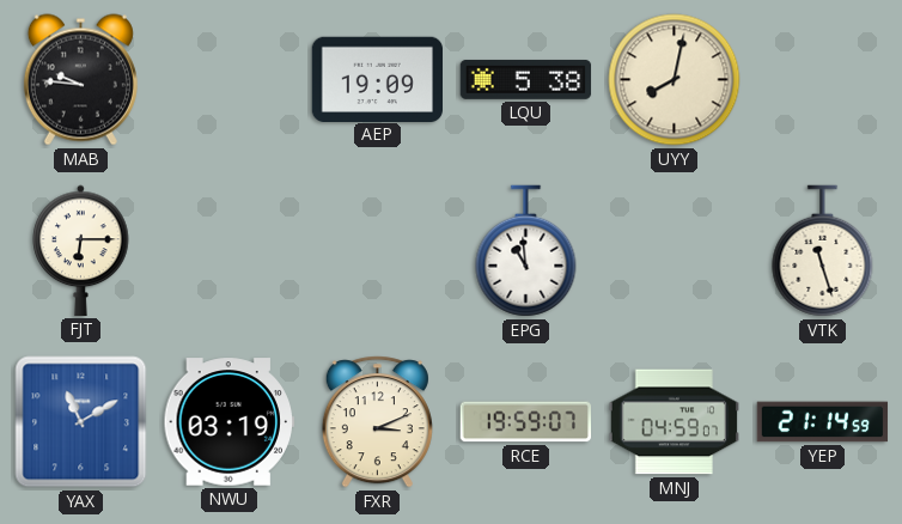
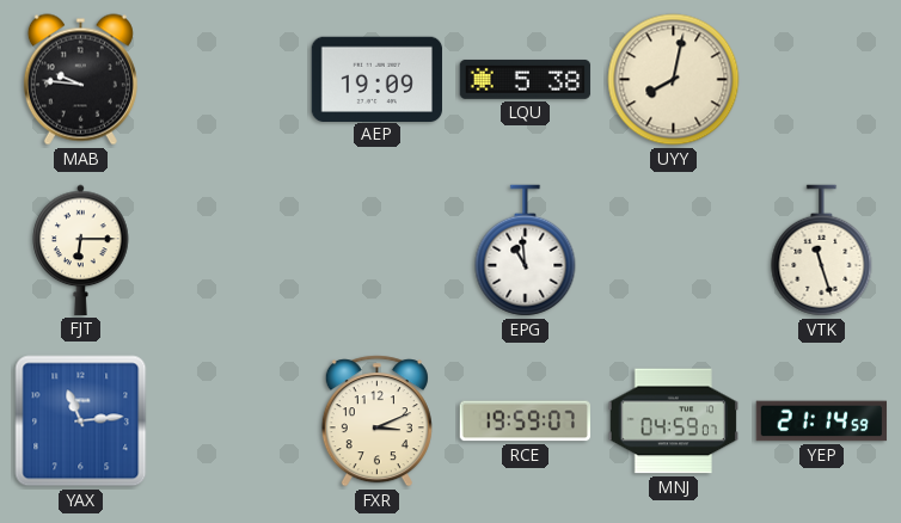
YAX: 11:10 -> 11:14
NWU: 03:19 -> none
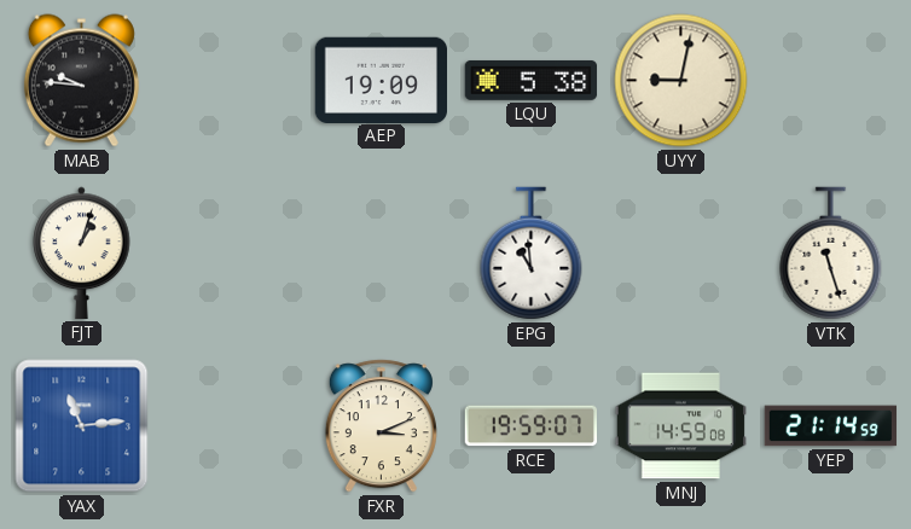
UYY: 8:02 -> 9:02
FJT: 6:15 -> 1:03
MNJ: 04:59 -> 14:59
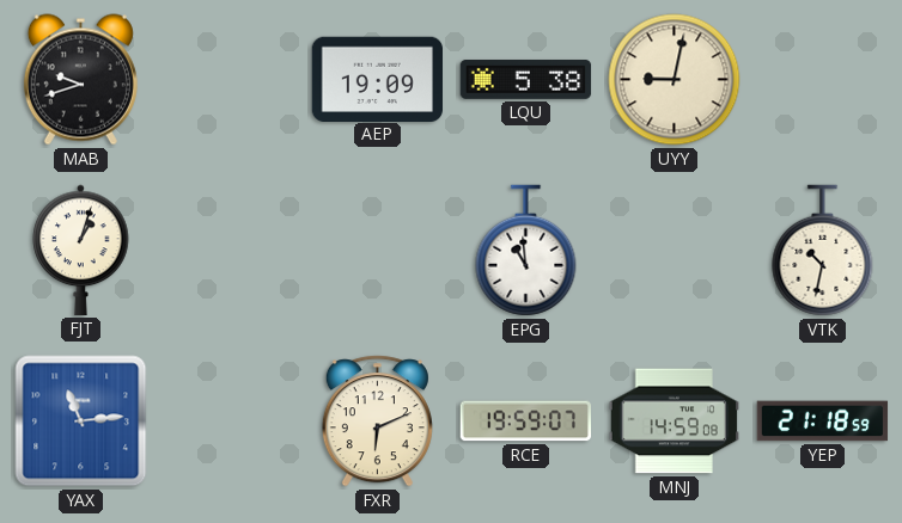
MAB: 9:46 -> 9:42
VTK: 11:27 -> 10:32
FXR: 3:11 -> 6:11
YEP: 21:14 -> 21:18
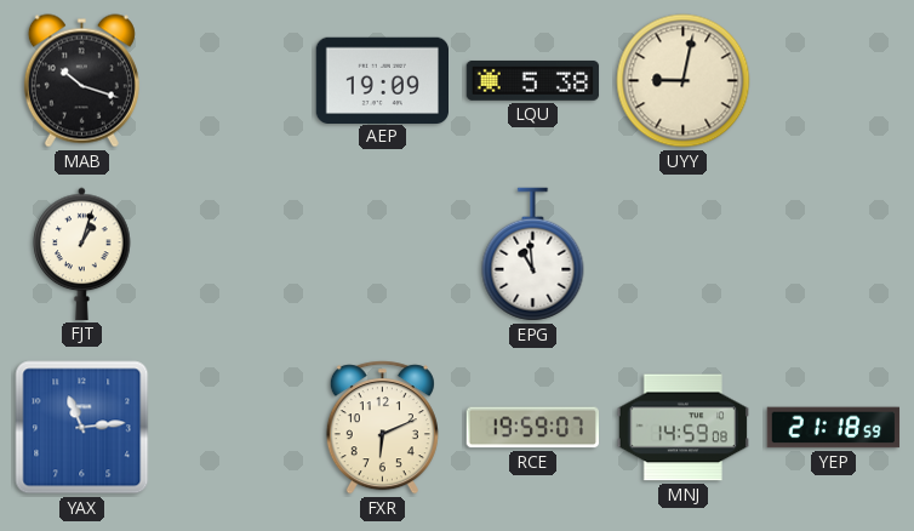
MAB: 9:42 -> 10:18
VTK: 10:32 -> none
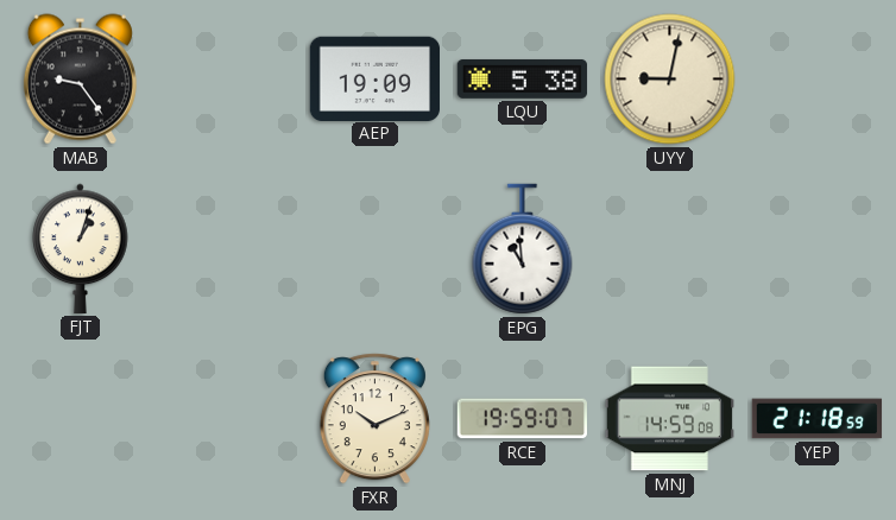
MAB: 10:18 -> 9:24
YAX: 11:14 -> none
FXR: 6:11 -> 10:11
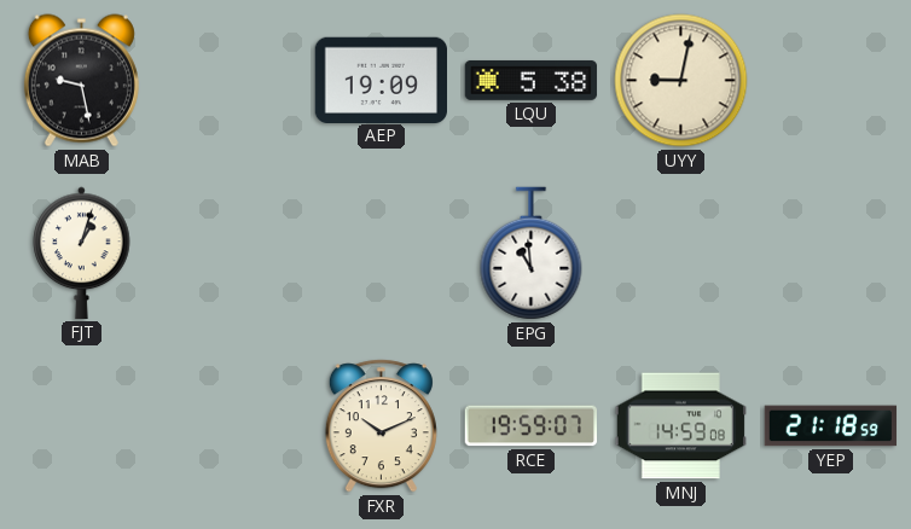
MAB: 9:24 -> 9:28
